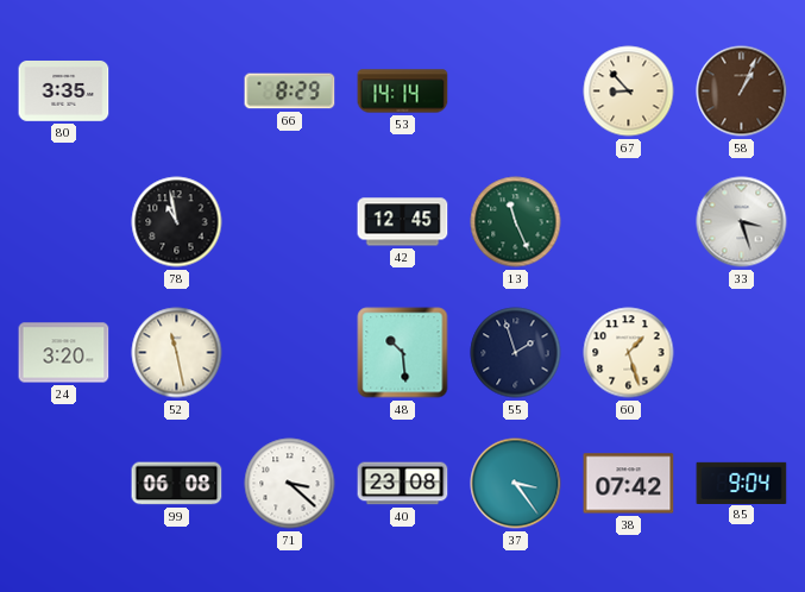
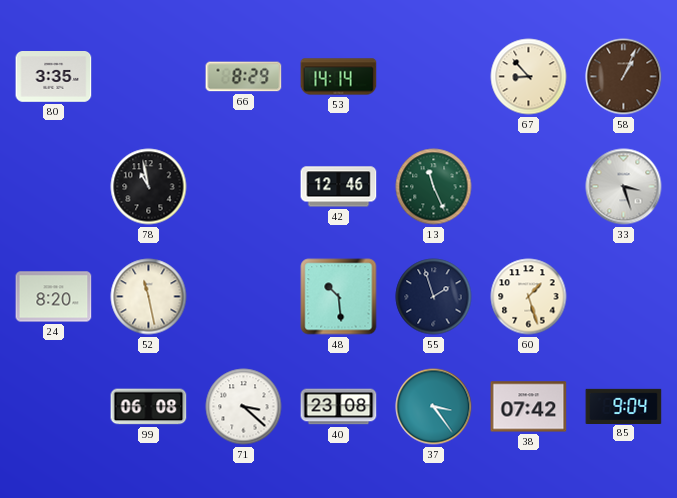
42: 12:45 -> 12:46
24: 3:20 -> 8:20
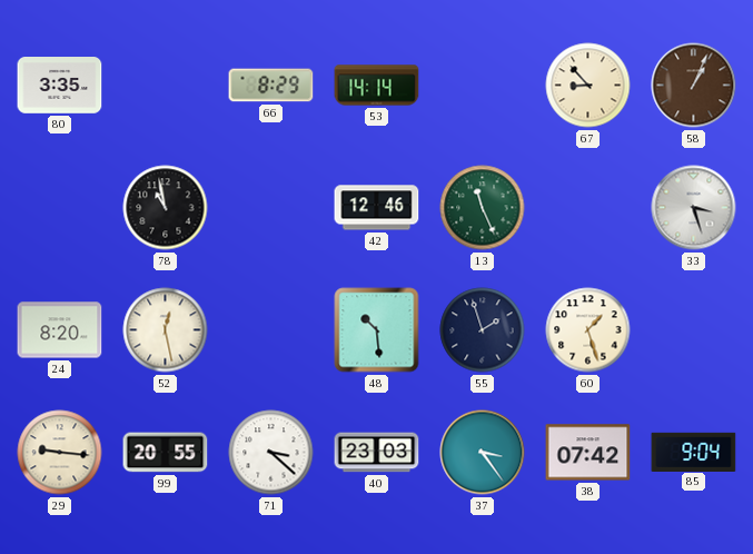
52: 11:28 -> 12:28
29: none -> 9:16
99: 06:08 -> 20:55
40: 23:08 -> 23:03
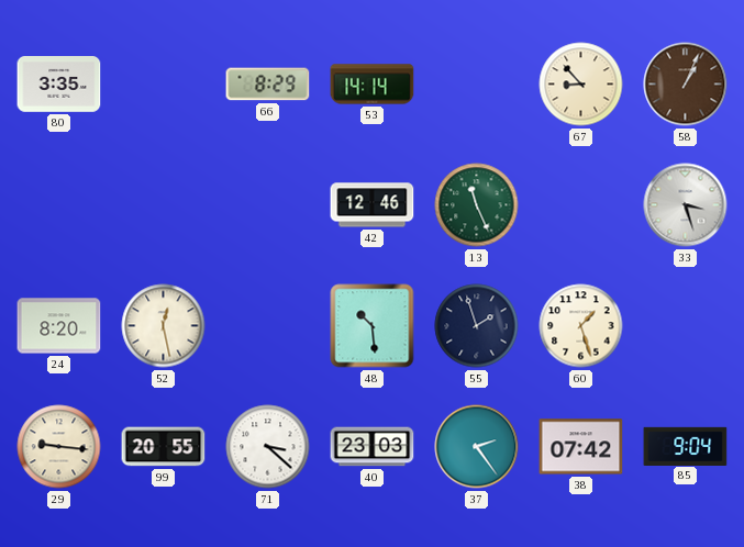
78: 10:58 -> none
37: 3:24 -> 2:24
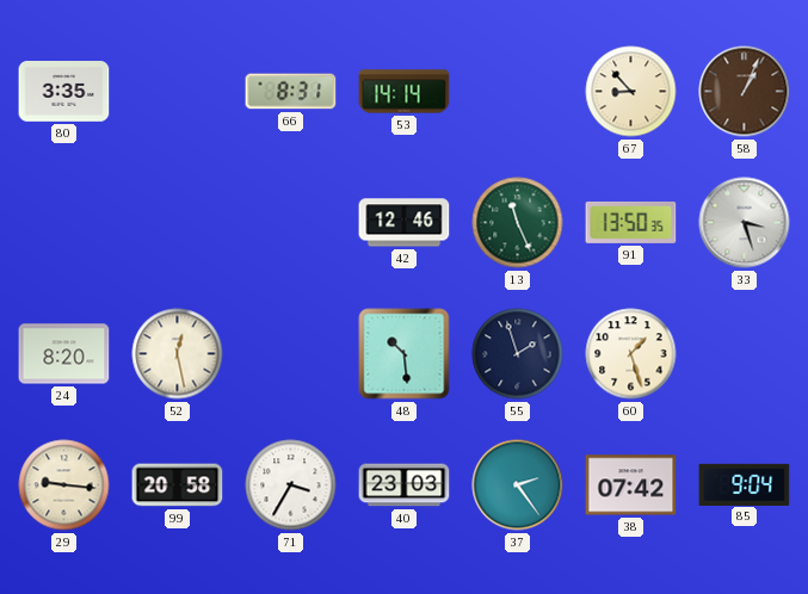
66: 8:29 -> 8:31
91: none -> 13:50
99: 20:55 -> 20:58
71: 3:22 -> 3:35
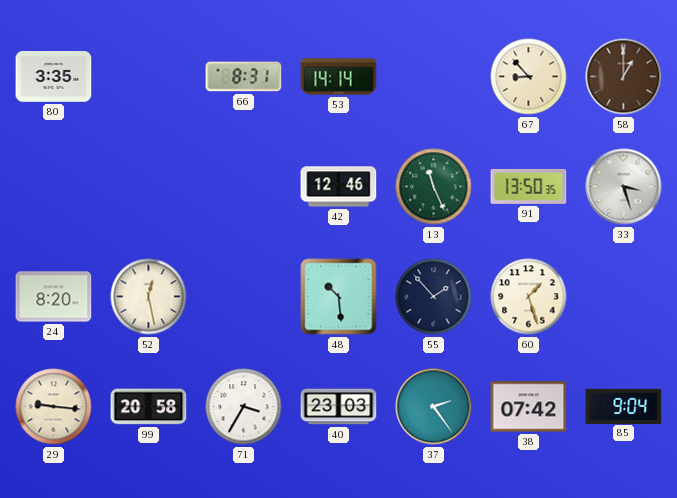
58: 1:04 -> 1:00
55: 1:57 -> 1:53
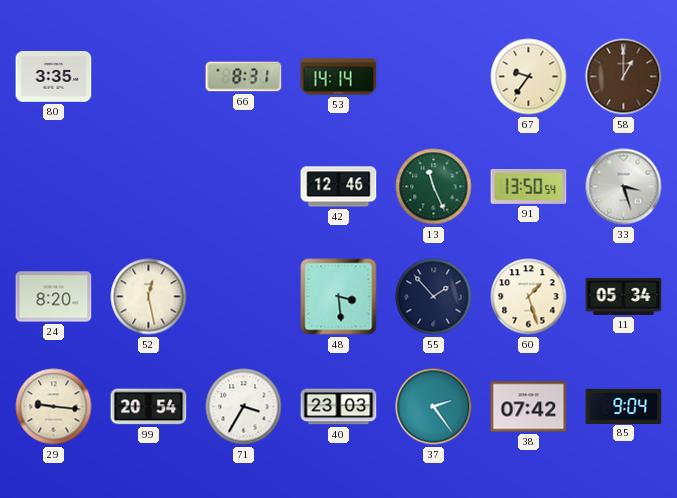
67: 8:53 -> 9:36
91: 13:50:35 -> 13:50:54
48: 10:29 -> 3:29
11: none -> 05:34
99: 20:58 -> 20:54
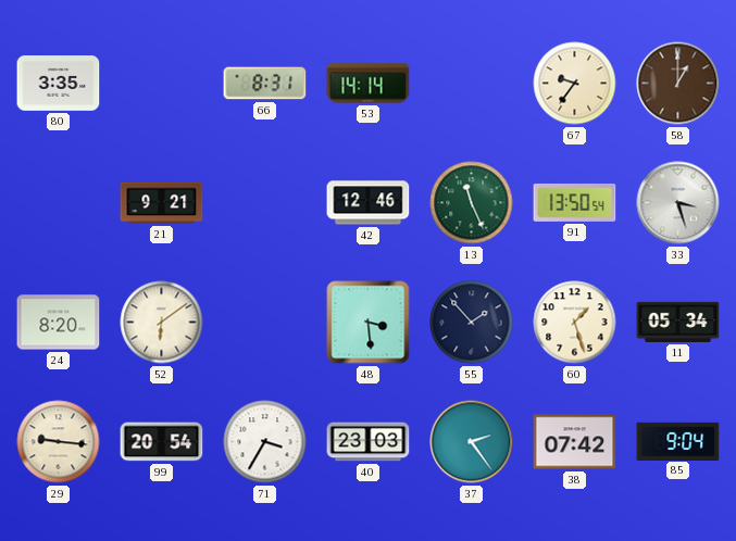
21: none -> 9:21
52: 12:28 -> 6:09
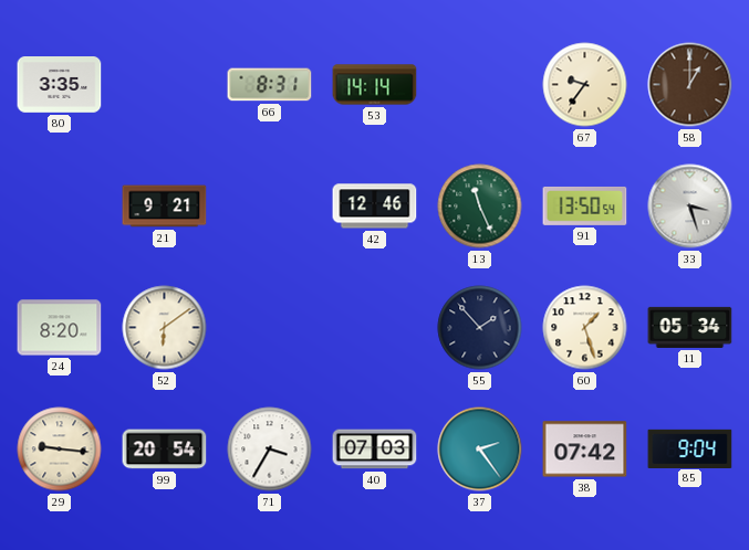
48: 3:29 -> none
40: 23:03 -> 07:03
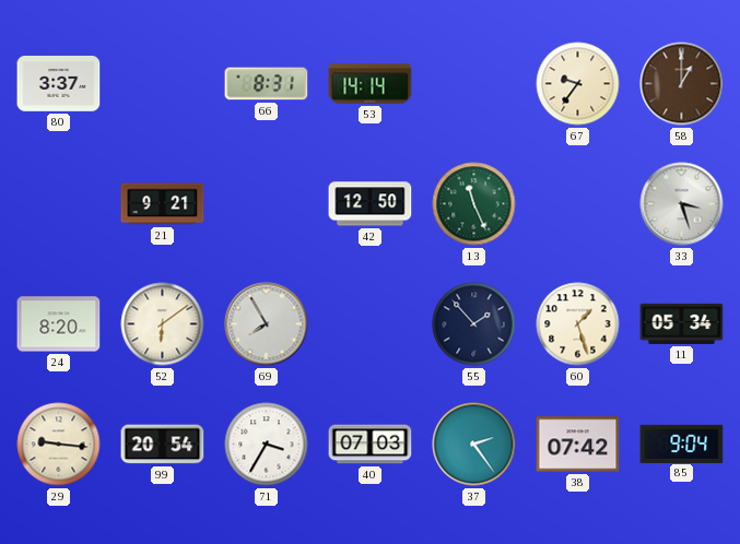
80: 3:35 -> 3:37
42: 12:46 -> 12:50
91: 13:50 -> none
69: none -> 7:55
